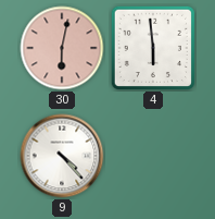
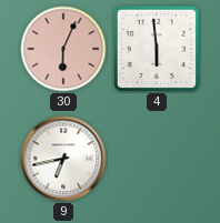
30: 6:02 -> 6:04
9: 4:23 -> 6:43
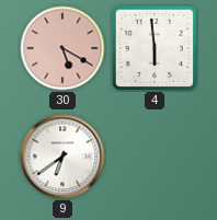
30: 6:04 -> 5:20
9: 6:43 -> 6:39
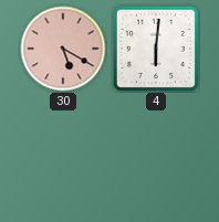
4: 5:59 -> 6:01
9: 6:39 -> none
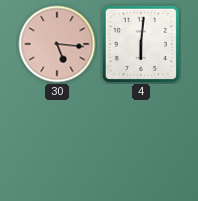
30: 5:20 -> 5:16
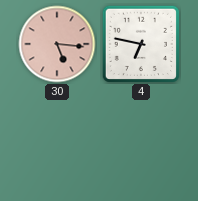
4: 6:01 -> 6:47
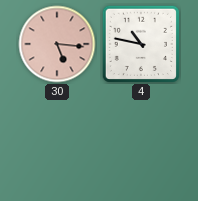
4: 6:47 -> 10:47
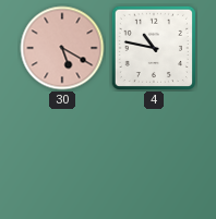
30: 5:16 -> 5:20
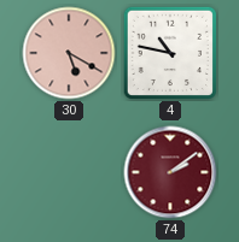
74: none -> 2:09
